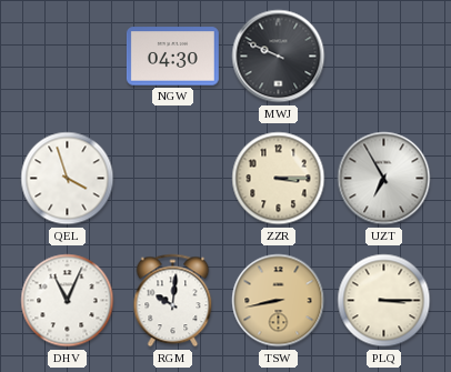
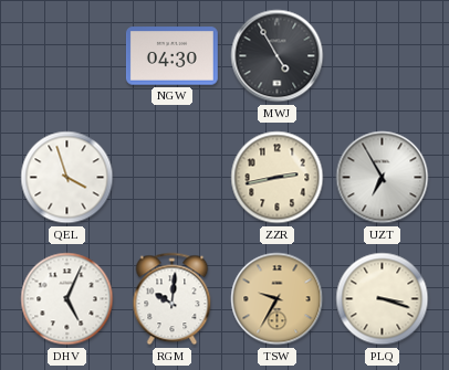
MWJ: 9:49 -> 4:55
ZZR: 3:15 -> 2:43
DHV: 11:04 -> 5:04
TSW: 8:43 -> 9:35
PLQ: 3:15 -> 3:18
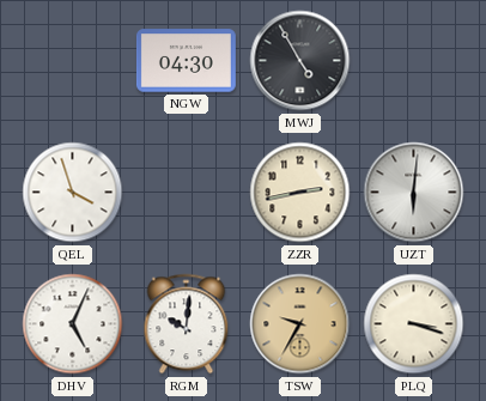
UZT: 6:55 -> 6:01
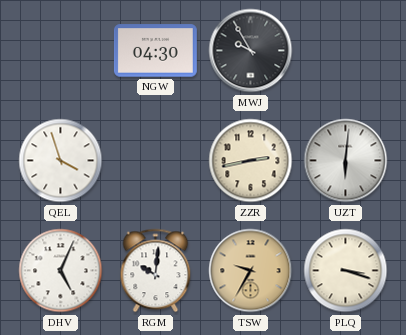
MWJ: 4:55 -> 9:55
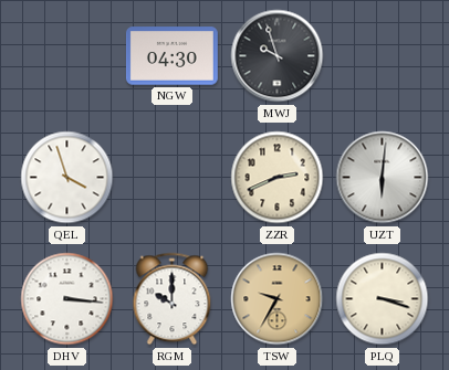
MWJ: 9:55 -> 9:57
ZZR: 2:43 -> 2:41
DHV: 5:04 -> 3:16
RGM: 10:01 -> 10:00
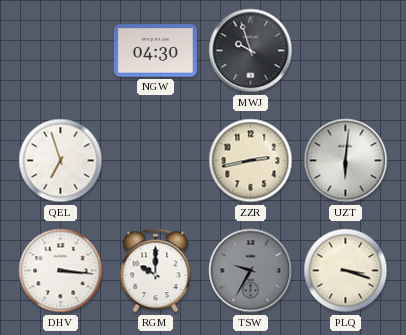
QEL: 3:57 -> 6:57
ZZR: 2:41 -> 2:43
TSW dial: champagne -> grey
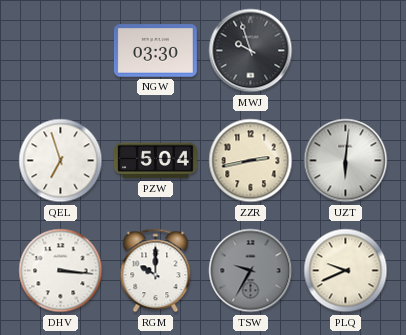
NGW: 04:30 -> 03:30
PZW: none -> 5:04
PLQ: 3:18 -> 9:41
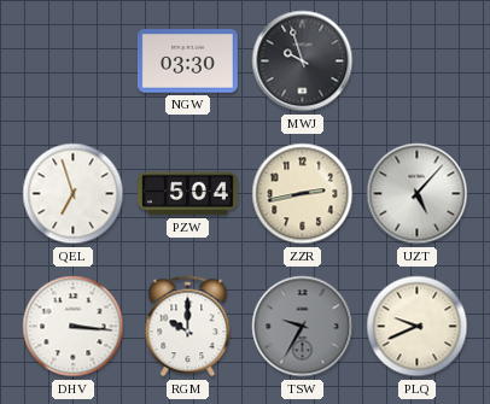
UZT: 6:01 -> 5:07
